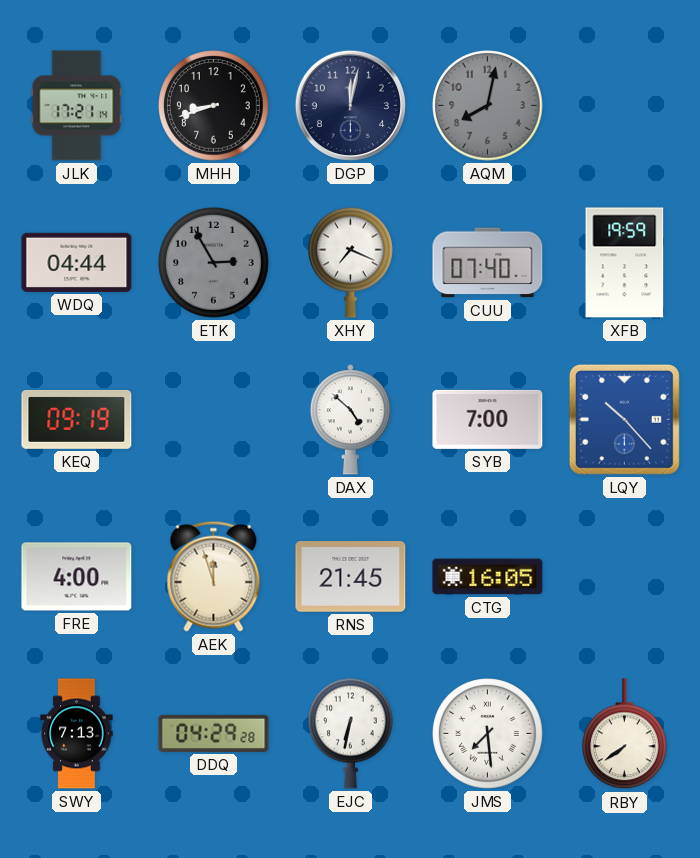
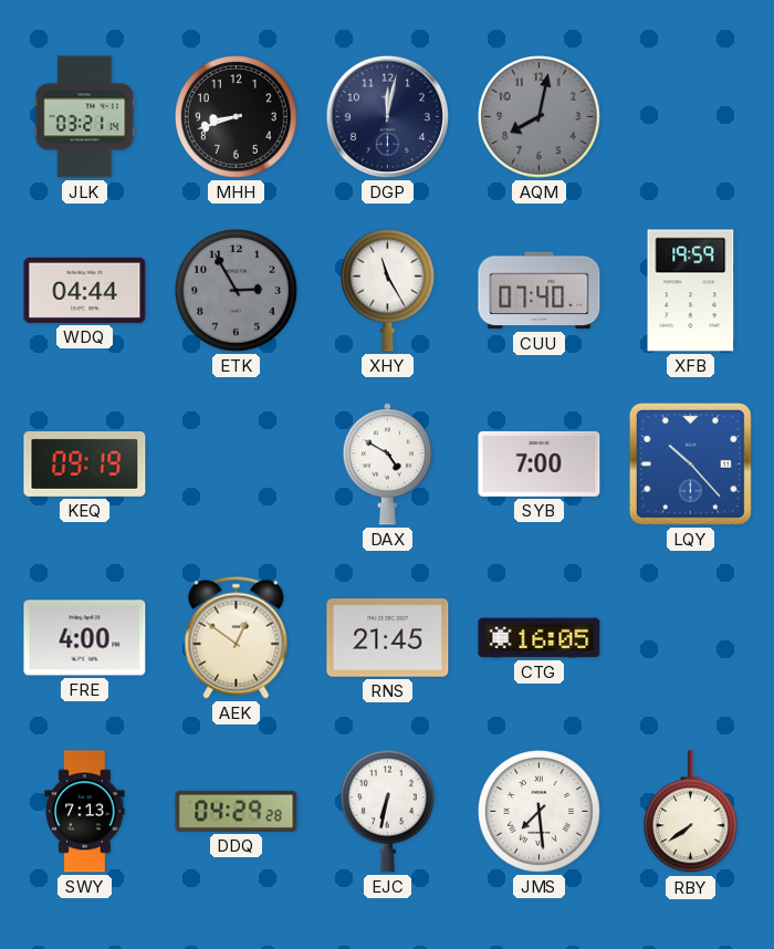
JLK: 17:21 -> 03:21
XHY: 7:19 -> 11:25
DAX: 4:52 -> 4:50
AEK: 11:57 -> 12:51
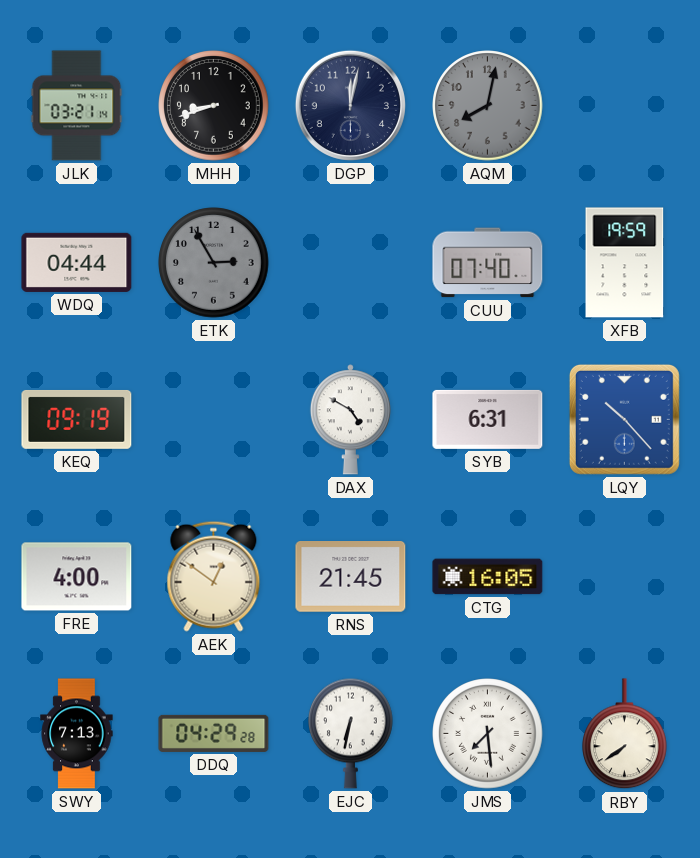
XHY: 11:25 -> none
SYB: 7:00 -> 6:31
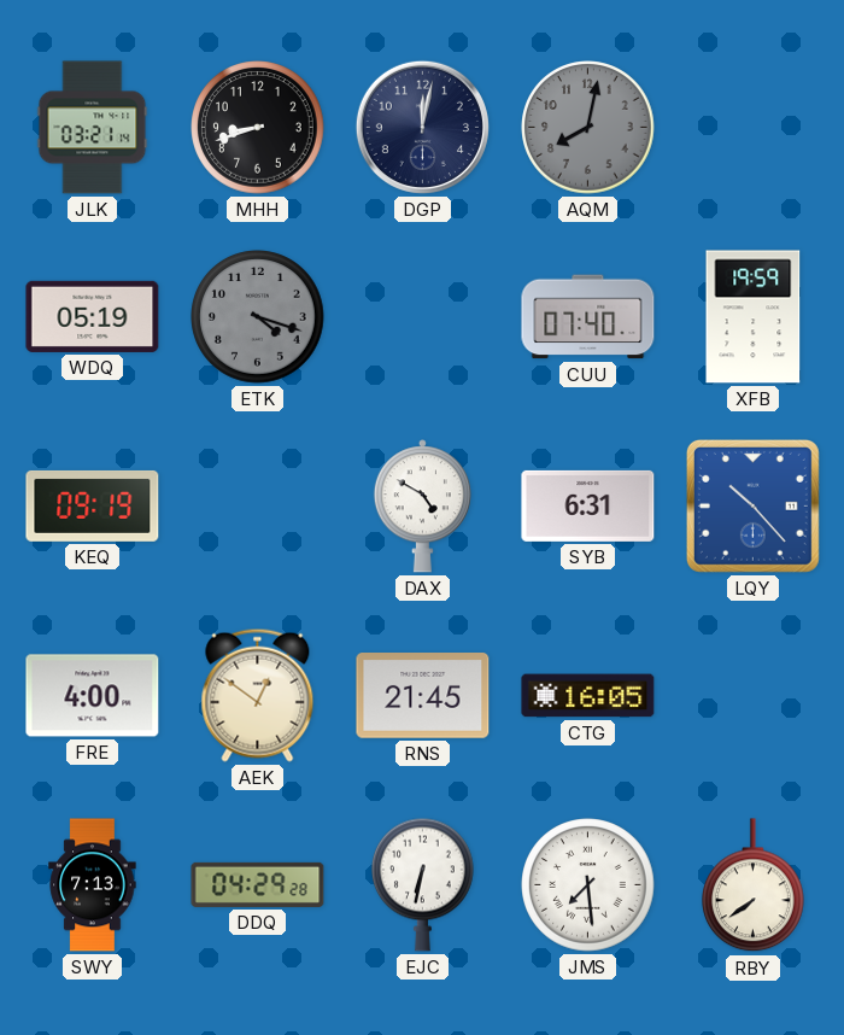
WDQ: 04:44 -> 05:19
ETK: 2:55 -> 4:18
